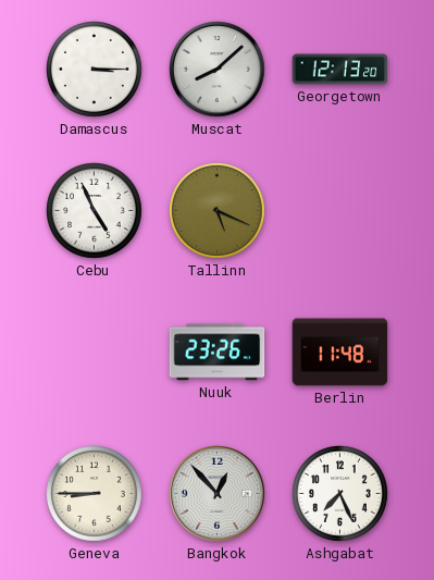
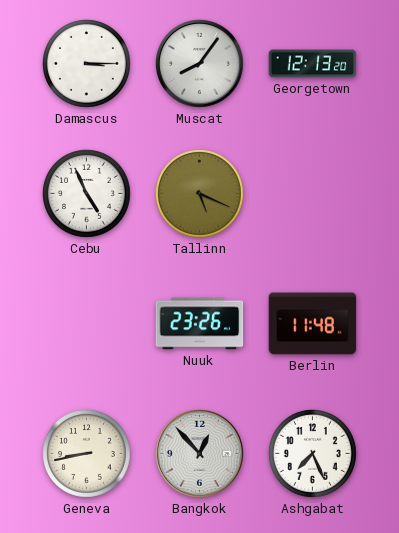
Muscat: 8:08 -> 8:06
Geneva: 8:45 -> 8:43
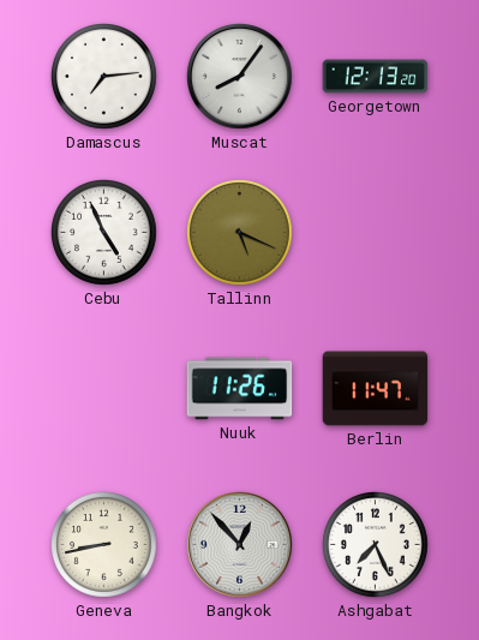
Damascus: 3:15 -> 7:14
Nuuk: 23:26 -> 11:26
Berlin: 11:48 -> 11:47
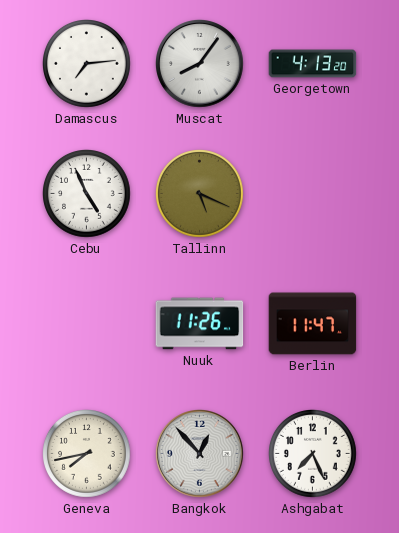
Georgetown: 12:13 -> 4:13
Geneva: 8:43 -> 7:43
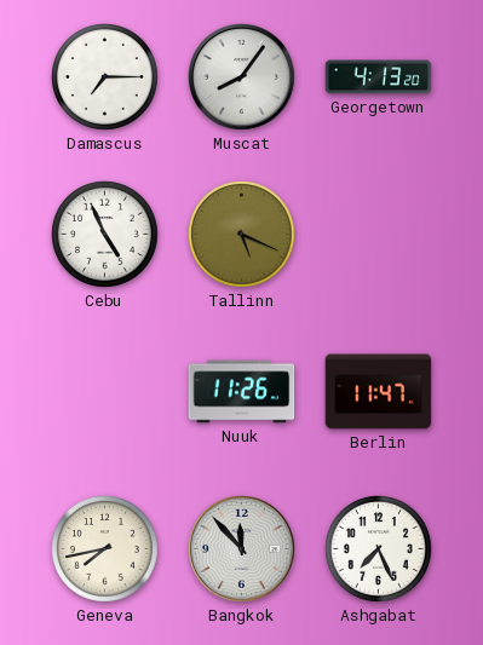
Damascus: 7:14 -> 7:15
Bangkok: 12:53 -> 11:53
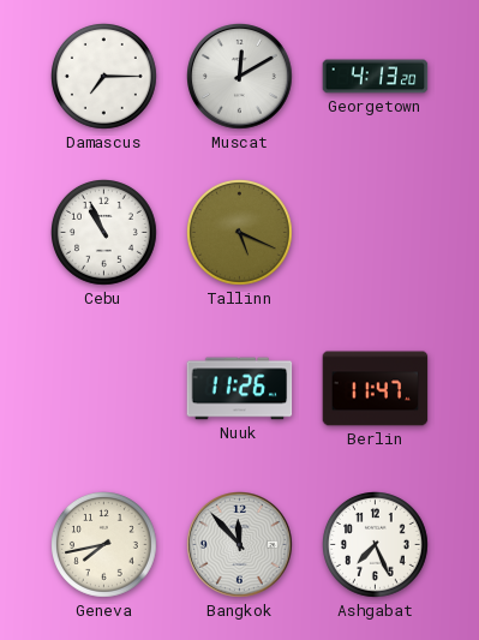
Muscat: 8:06 -> 12:10
Cebu: 4:56 -> 10:56
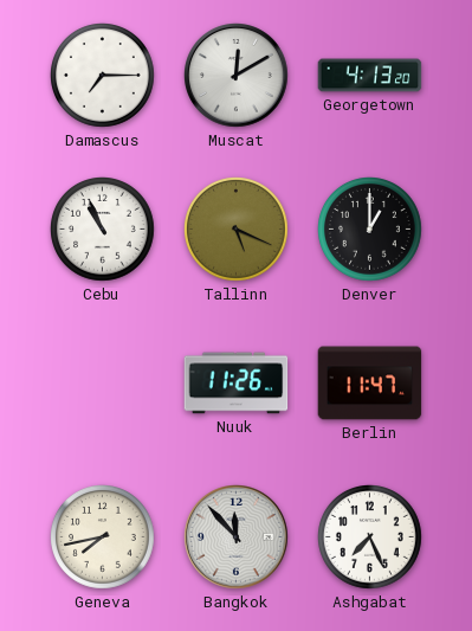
Denver: none -> 1:00
